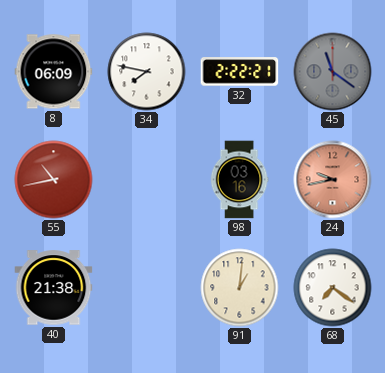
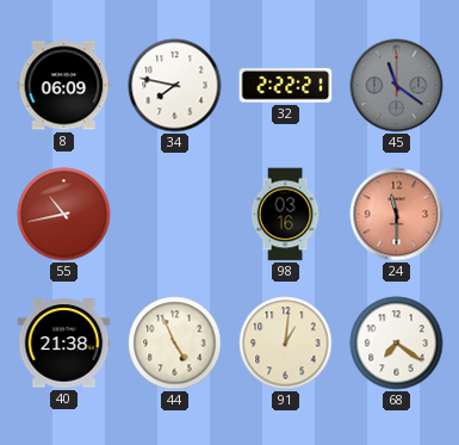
24: 9:43 -> 11:30
44: none -> 4:56
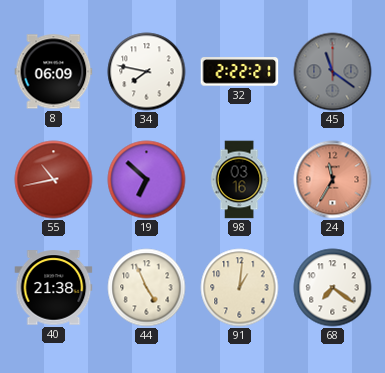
19: none -> 6:52
24: 11:30 -> 11:35
